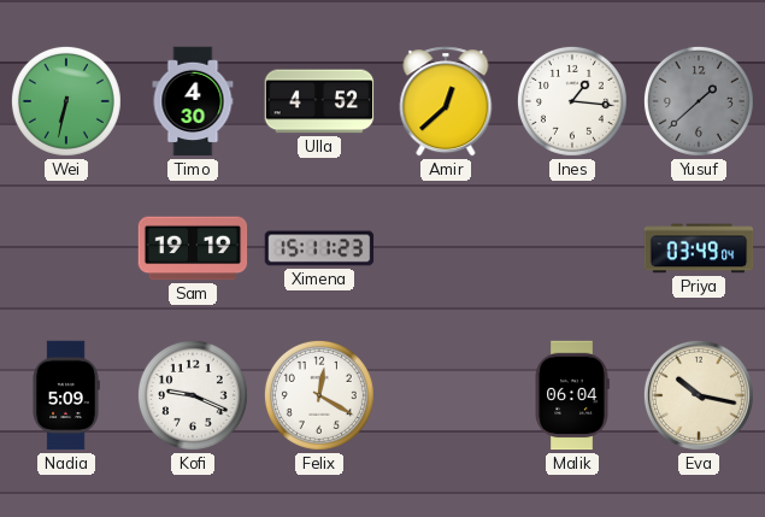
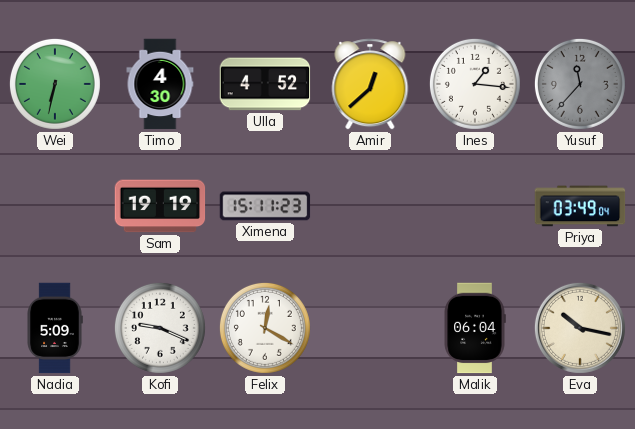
Yusuf: 1:38 -> 11:37
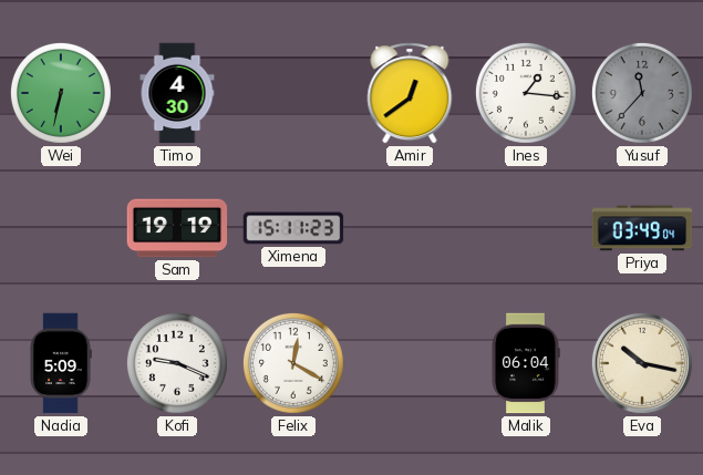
Ulla: 4:52 -> none
Amir: 12:38 -> 12:39
